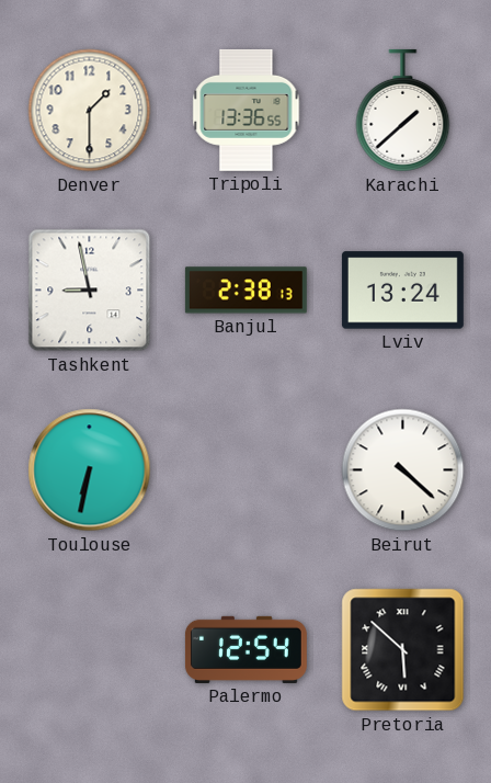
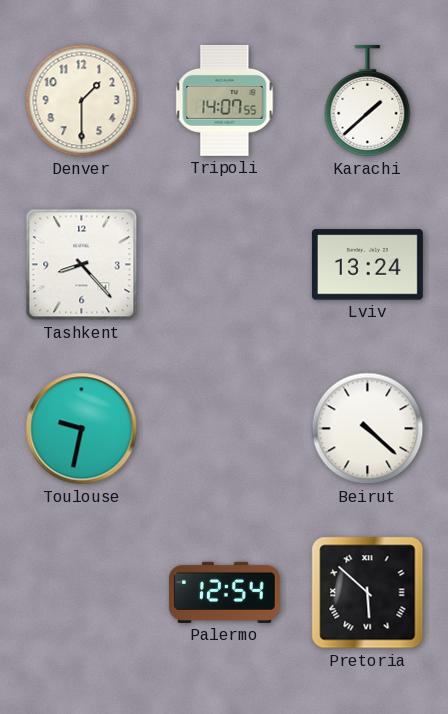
Tripoli: 13:36 -> 14:07
Tashkent: 8:58 -> 8:23
Banjul: 2:38 -> none
Toulouse: 6:32 -> 9:32
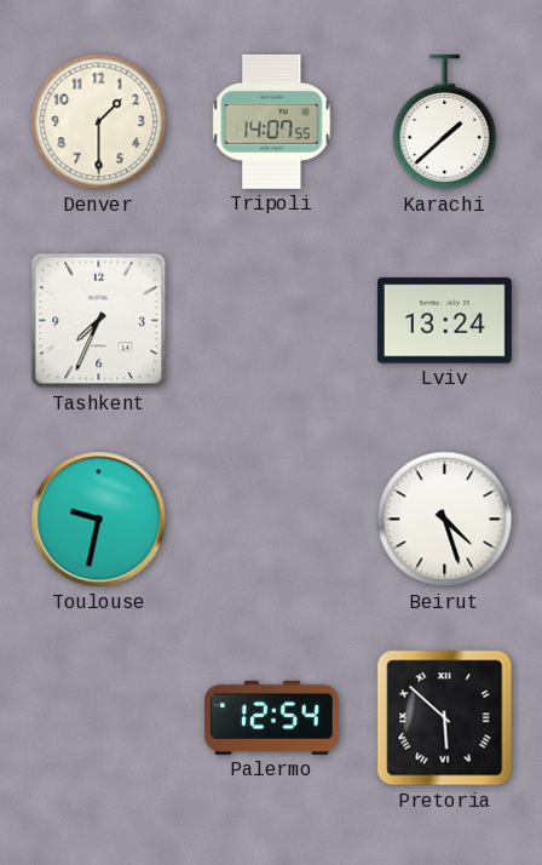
Tashkent: 8:23 -> 7:34
Beirut: 4:22 -> 4:27
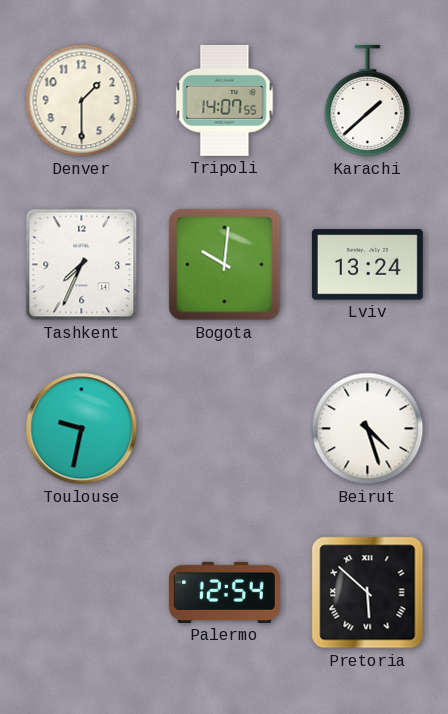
Bogota: none -> 10:01
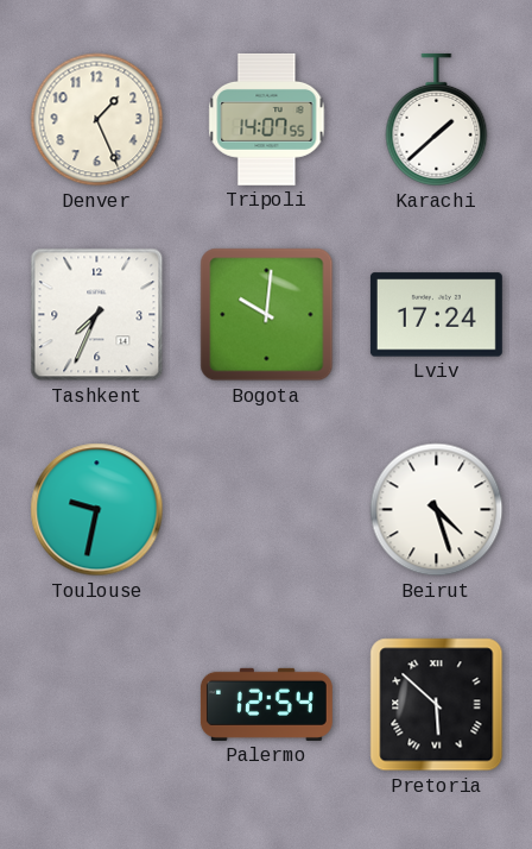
Denver: 1:30 -> 1:26
Lviv: 13:24 -> 17:24
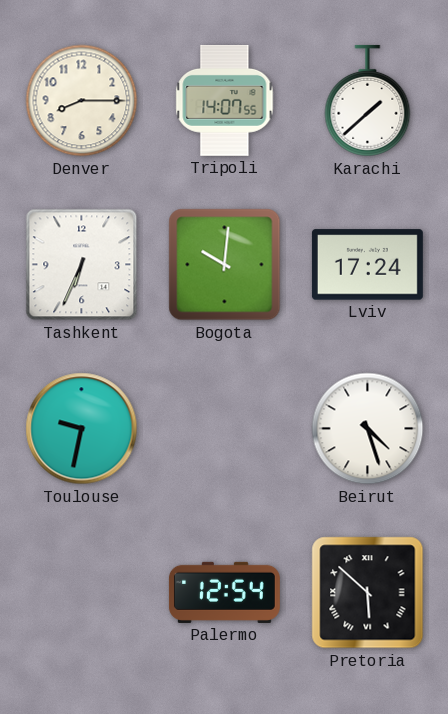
Denver: 1:26 -> 8:15
Tashkent: 7:34 -> 6:34
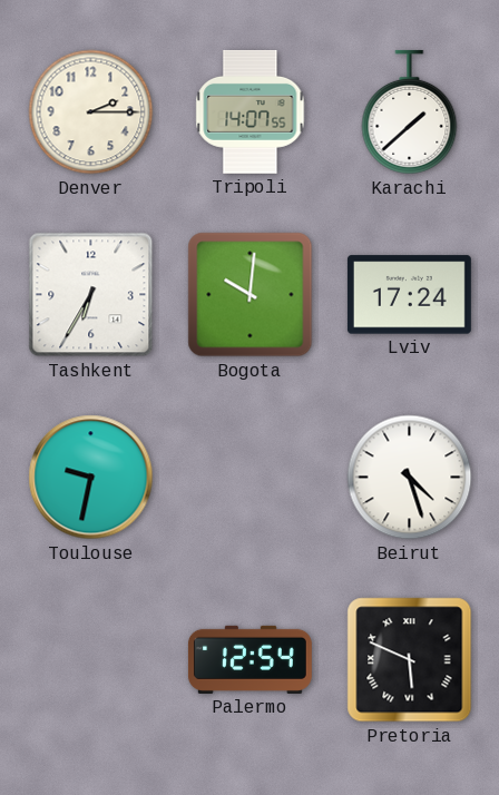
Denver: 8:15 -> 2:15
Tashkent: 6:34 -> 6:35
Pretoria: 5:52 -> 5:49
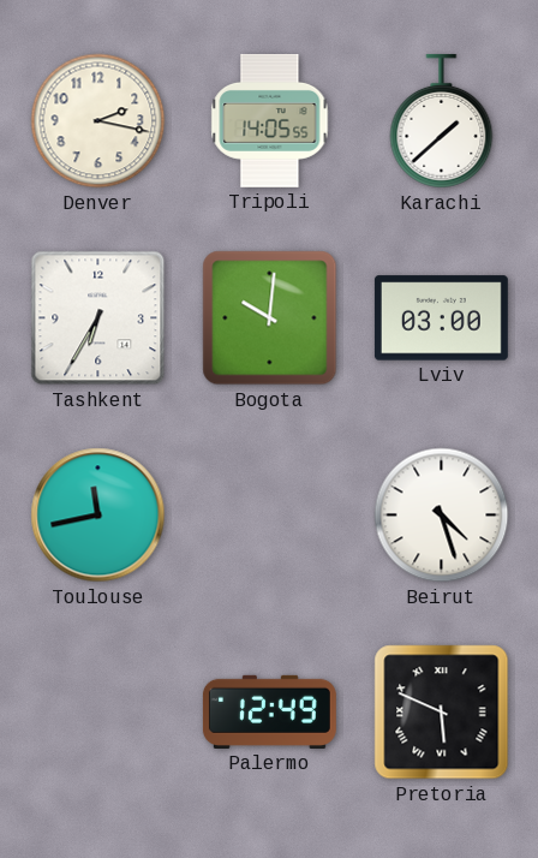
Denver: 2:15 -> 2:17
Tripoli: 14:07 -> 14:05
Lviv: 17:24 -> 03:00
Toulouse: 9:32 -> 11:43
Palermo: 12:54 -> 12:49
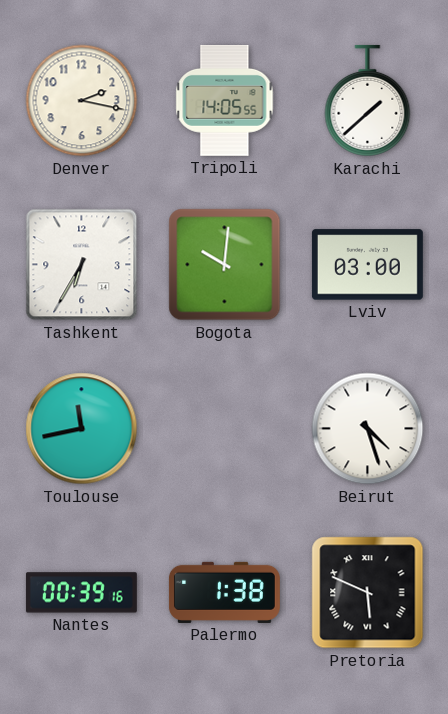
Nantes: none -> 00:39
Palermo: 12:49 -> 1:38
